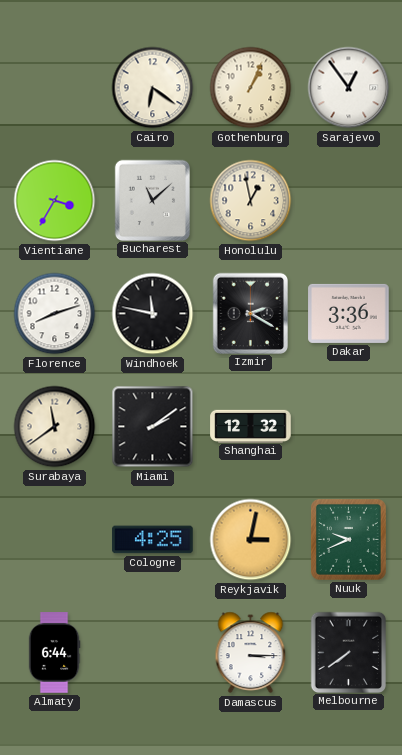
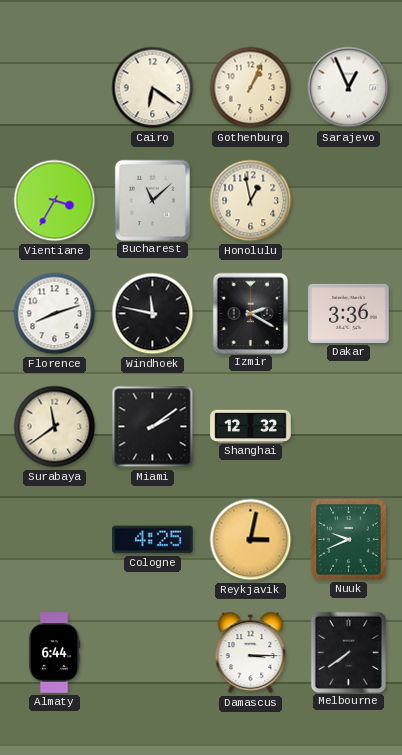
Sarajevo: 12:54 -> 12:56
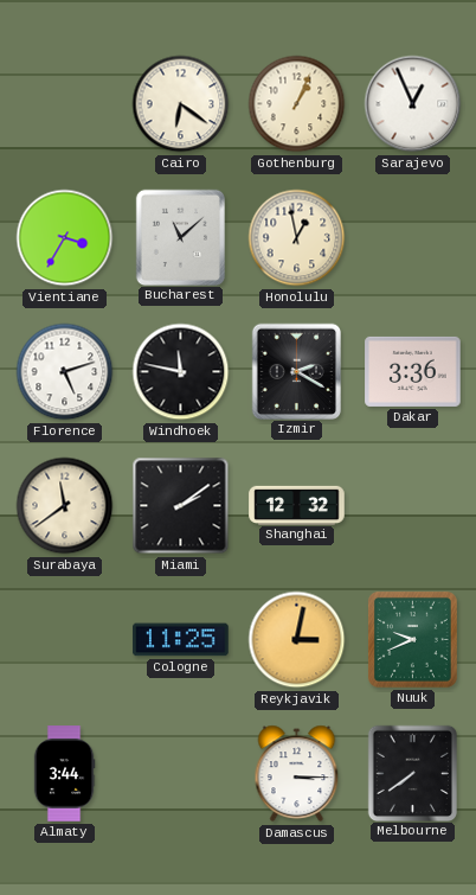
Florence: 8:12 -> 5:12
Cologne: 4:25 -> 11:25
Almaty: 6:44 -> 3:44
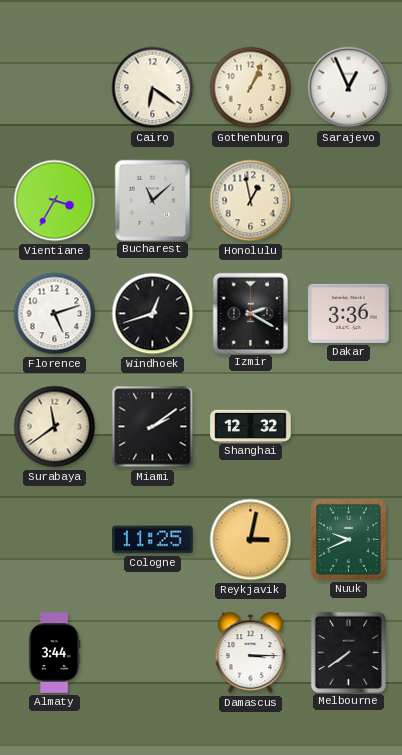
Windhoek: 11:47 -> 12:42
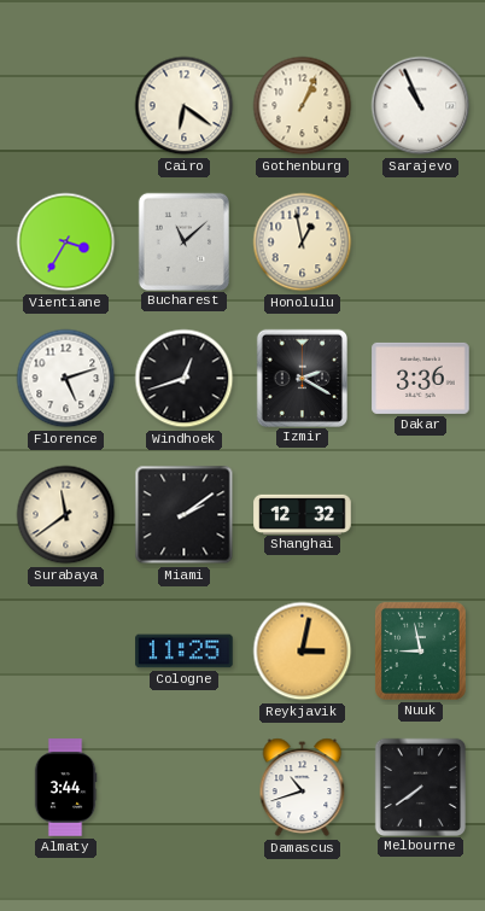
Sarajevo: 12:56 -> 10:56
Nuuk: 9:41 -> 8:58
Damascus: 3:15 -> 10:42
